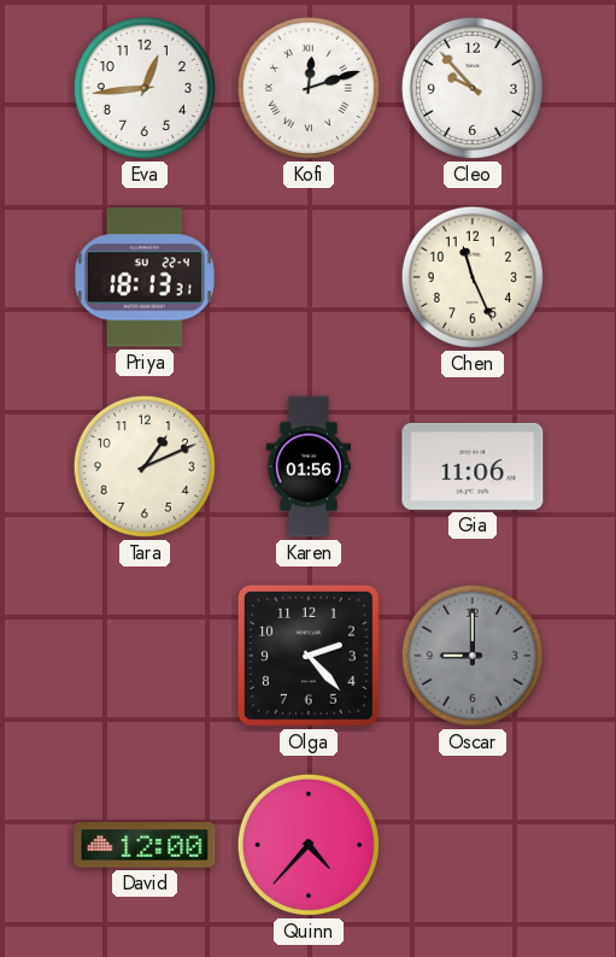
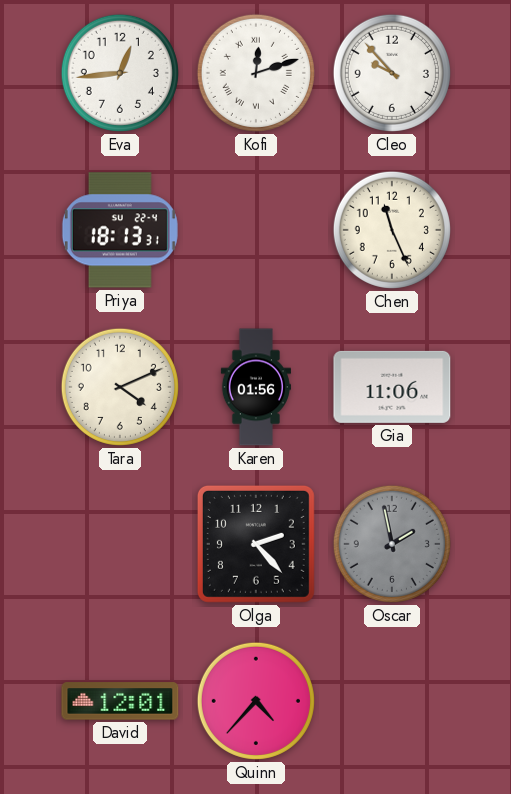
Tara: 1:11 -> 4:11
Oscar: 9:00 -> 1:58
David: 12:00 -> 12:01
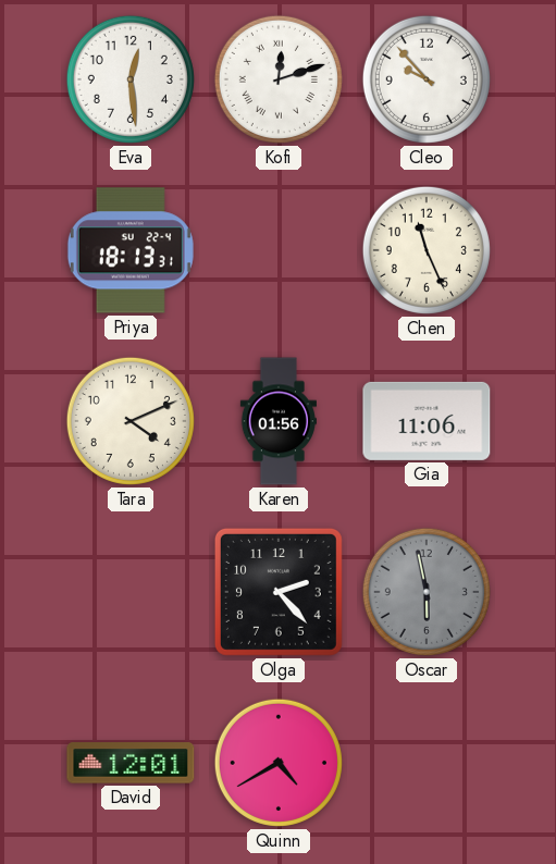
Eva: 12:44 -> 12:29
Oscar: 1:58 -> 5:58
Quinn: 4:37 -> 4:40
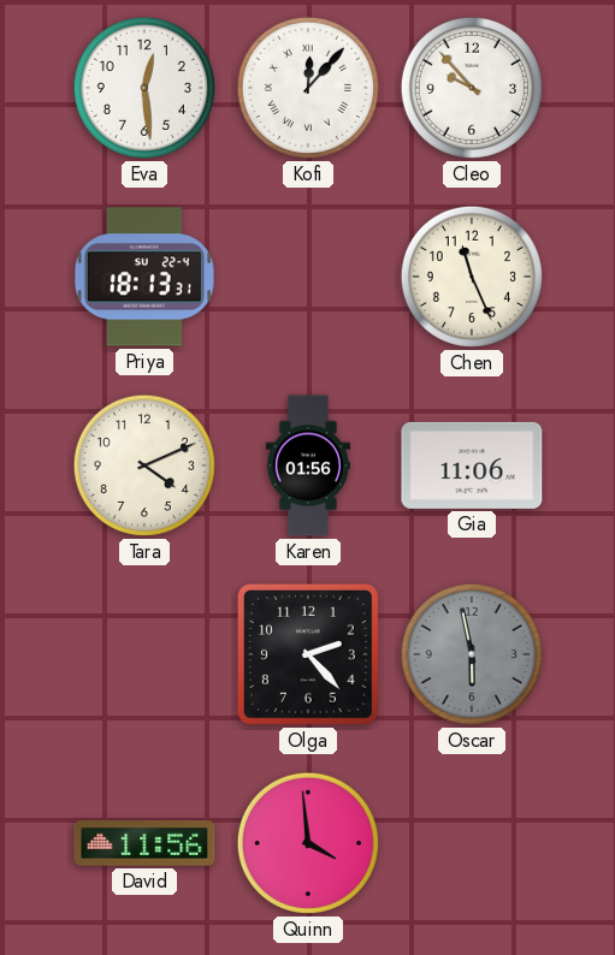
Kofi: 12:12 -> 12:07
David: 12:01 -> 11:56
Quinn: 4:40 -> 3:59
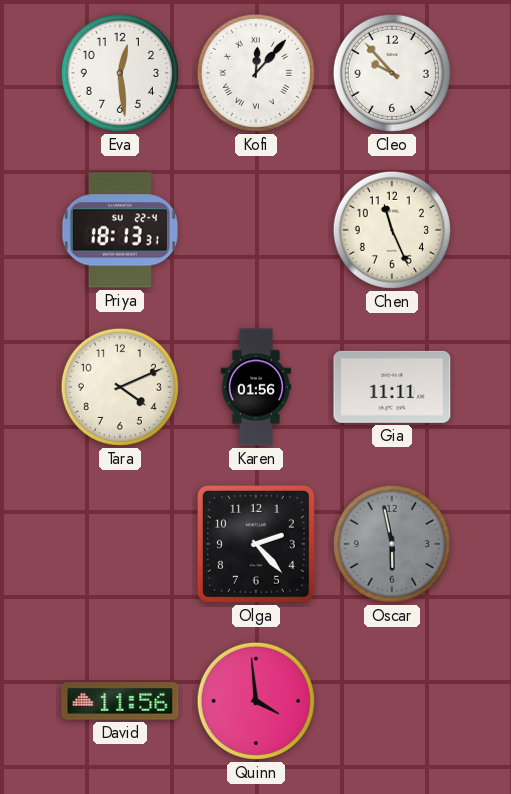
Gia: 11:06 -> 11:11
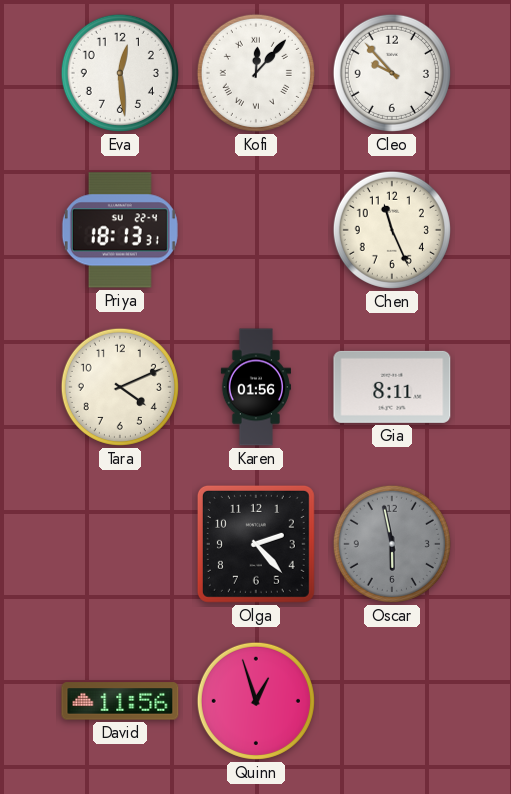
Gia: 11:11 -> 8:11
Quinn: 3:59 -> 12:57
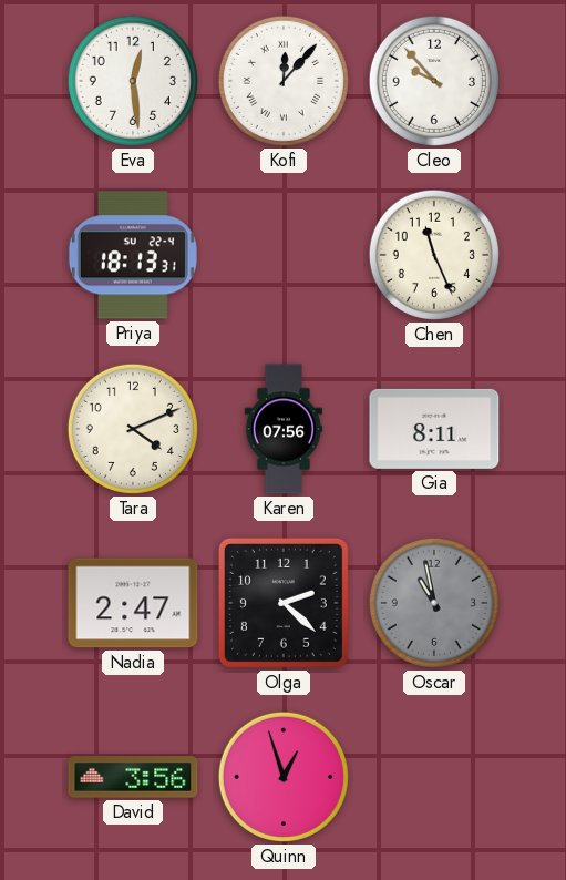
Karen: 01:56 -> 07:56
Nadia: none -> 2:47
Olga: 2:23 -> 2:22
Oscar: 5:58 -> 10:58
David: 11:56 -> 3:56
